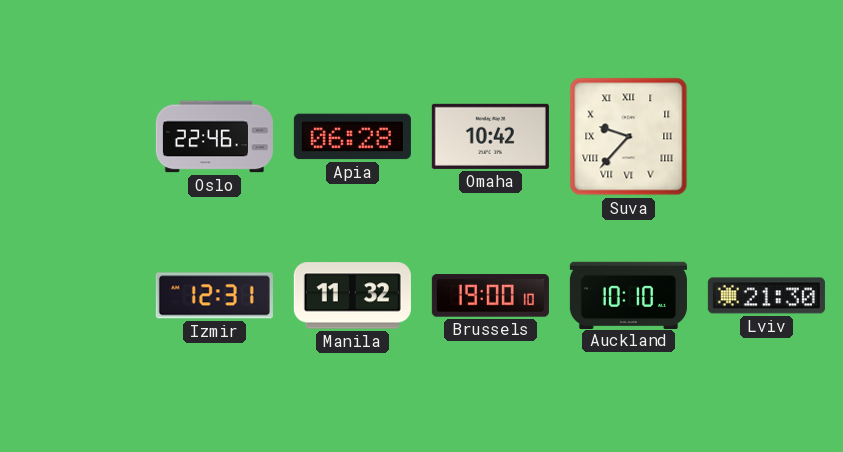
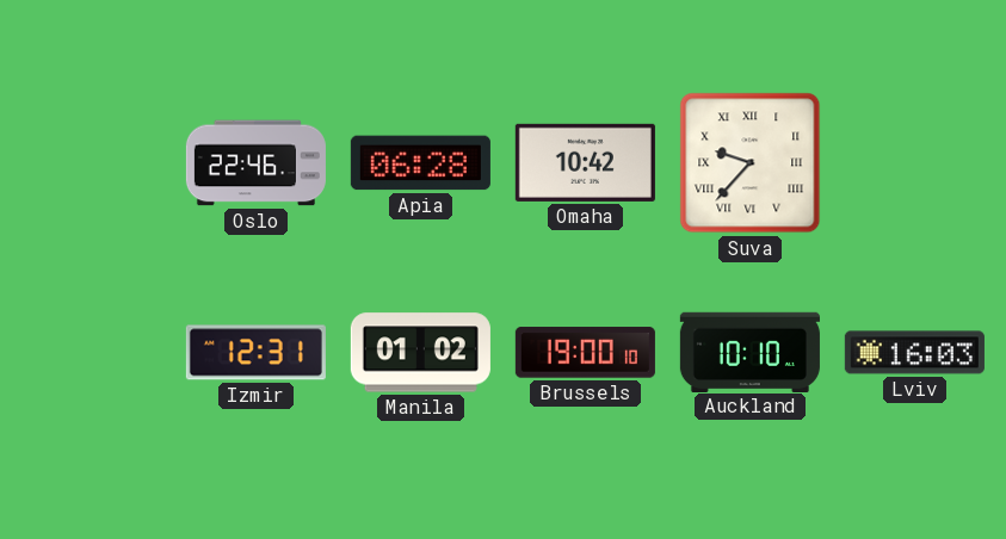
Manila: 11:32 -> 01:02
Lviv: 21:30 -> 16:03
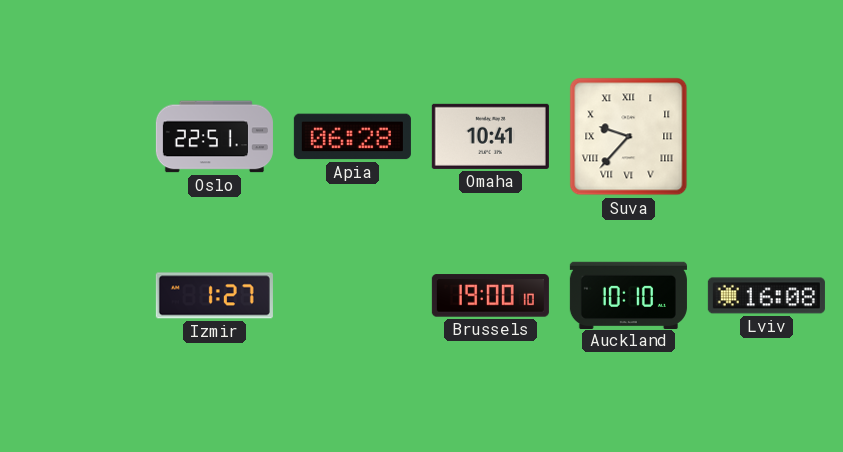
Oslo: 22:46 -> 22:51
Omaha: 10:42 -> 10:41
Izmir: 12:31 -> 1:27
Manila: 01:02 -> none
Lviv: 16:03 -> 16:08
